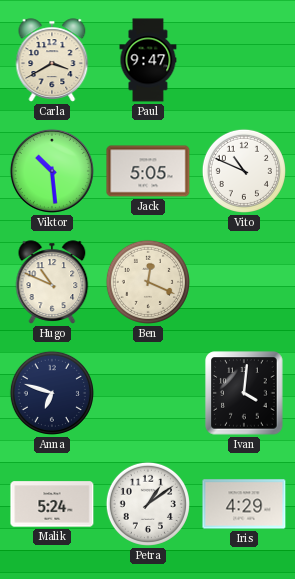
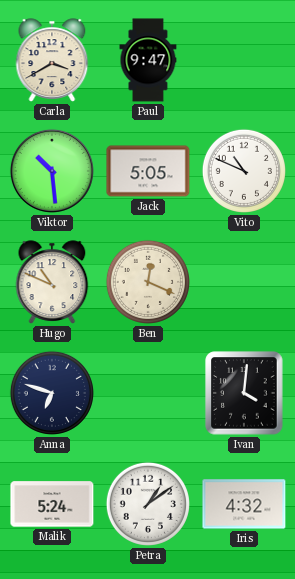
Iris: 4:29 -> 4:32
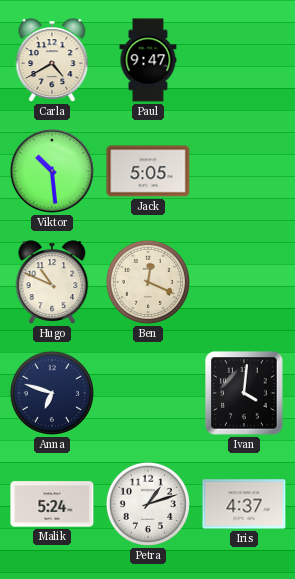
Carla: 3:40 -> 4:40
Vito: 10:49 -> none
Petra: 1:09 -> 1:12
Iris: 4:32 -> 4:37
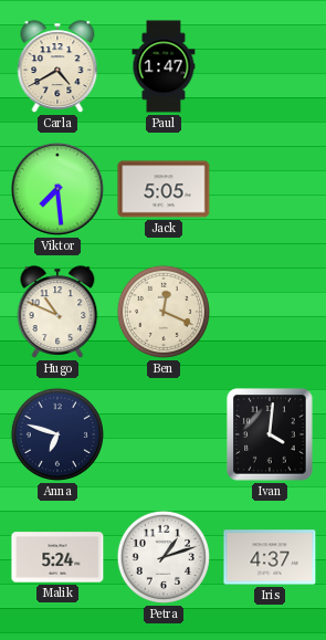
Paul: 9:47 -> 1:47
Viktor: 10:29 -> 7:29
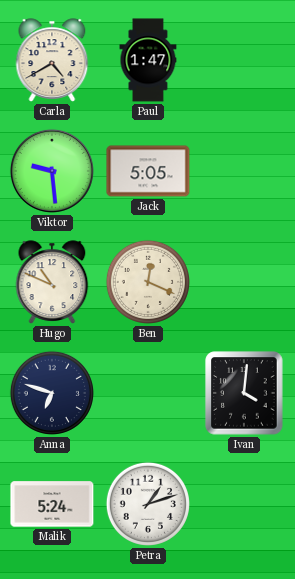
Viktor: 7:29 -> 9:29
Iris: 4:37 -> none
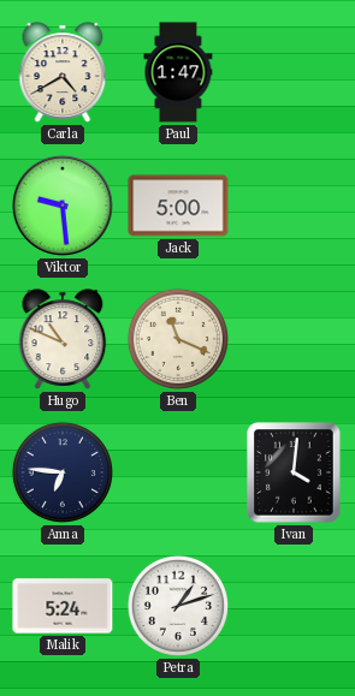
Jack: 5:05 -> 5:00
Ben: 12:19 -> 11:19
Anna: 6:48 -> 6:46
